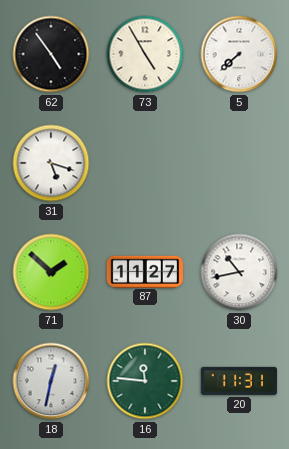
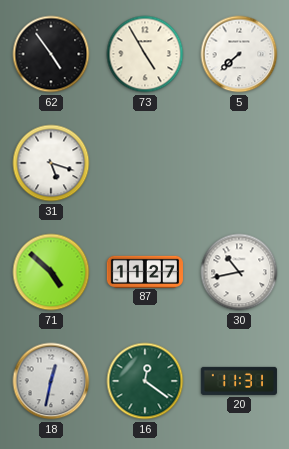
71: 1:52 -> 4:52
16: 11:46 -> 12:21
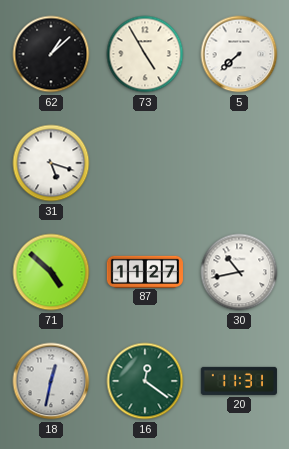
62: 4:54 -> 1:08
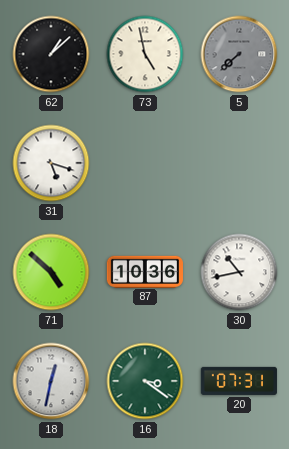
73: 4:55 -> 4:58
5 dial: white -> grey
87: 11:27 -> 10:36
16: 12:21 -> 3:21
20: 11:31 -> 07:31
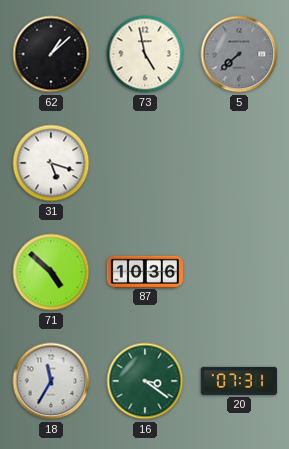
30: 10:43 -> none
18: 12:32 -> 11:35
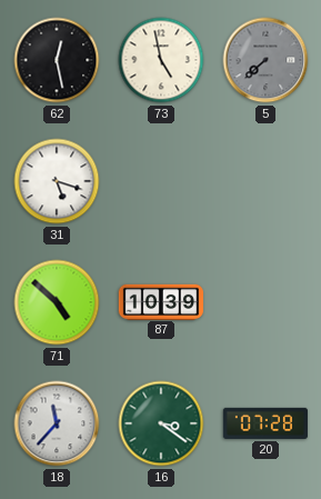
62: 1:08 -> 12:28
87: 10:36 -> 10:39
18: 11:35 -> 11:37
20: 07:31 -> 07:28
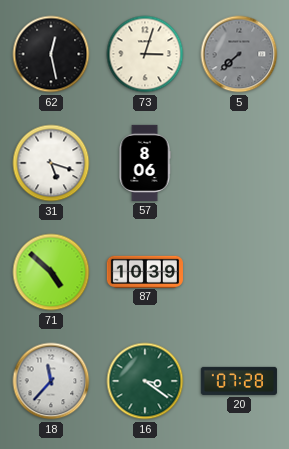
73: 4:58 -> 3:03
57: none -> 8:06
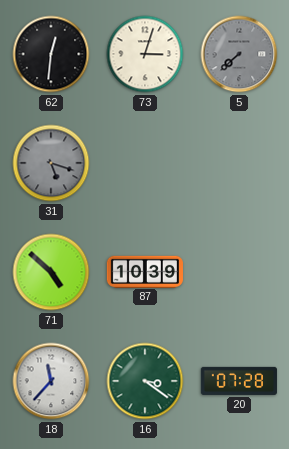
62: 12:28 -> 12:31
31 dial: white -> grey
57: 8:06 -> none
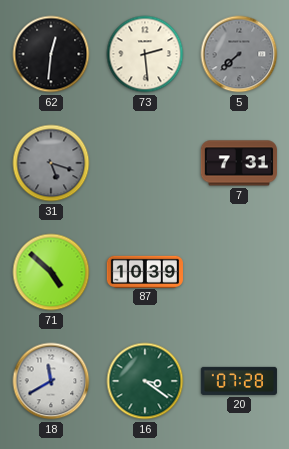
73: 3:03 -> 2:29
7: none -> 7:31
18: 11:37 -> 11:40
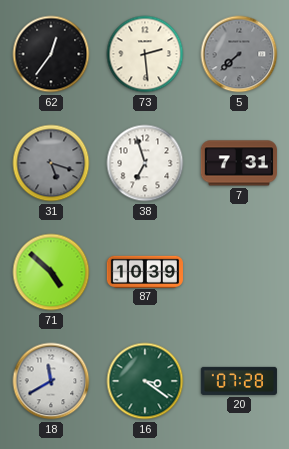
62: 12:31 -> 12:36
38: none -> 6:57
